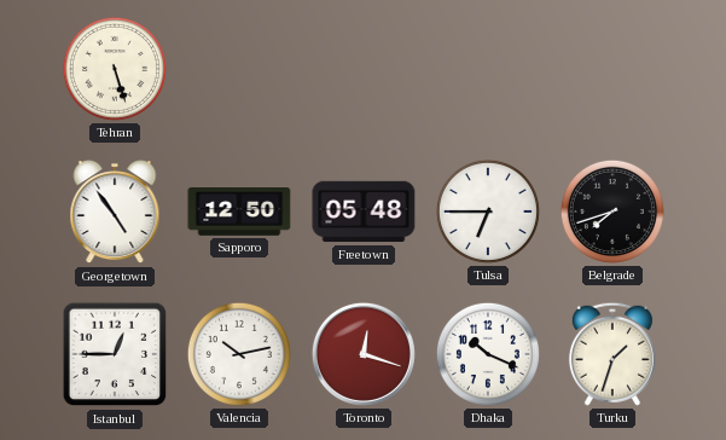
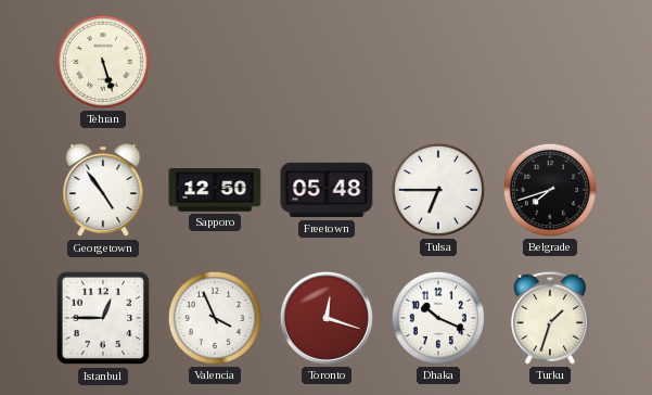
Valencia: 10:13 -> 3:56
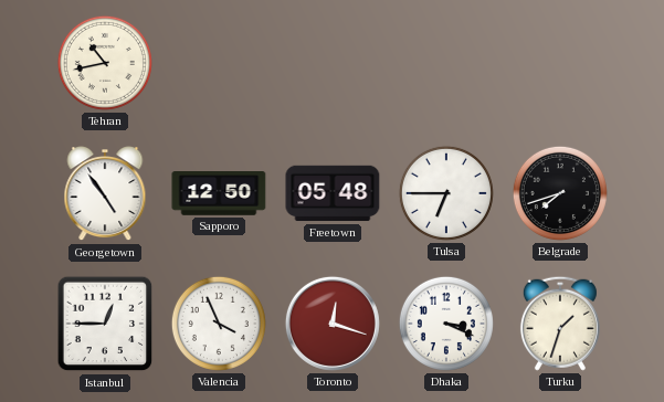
Tehran: 5:27 -> 10:43
Dhaka: 10:19 -> 3:19
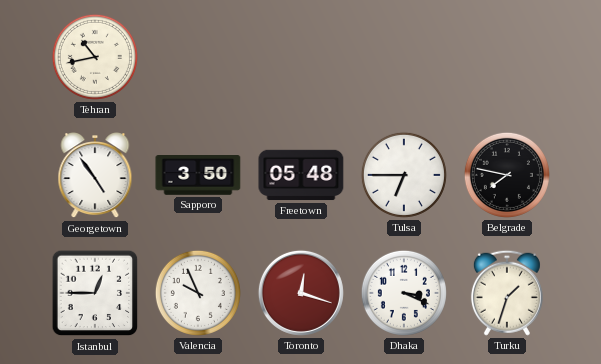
Sapporo: 12:50 -> 3:50
Belgrade: 7:42 -> 7:47
Valencia: 3:56 -> 9:56
